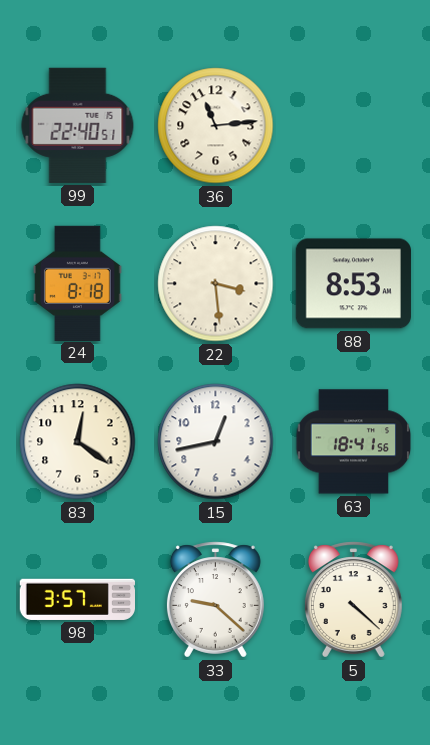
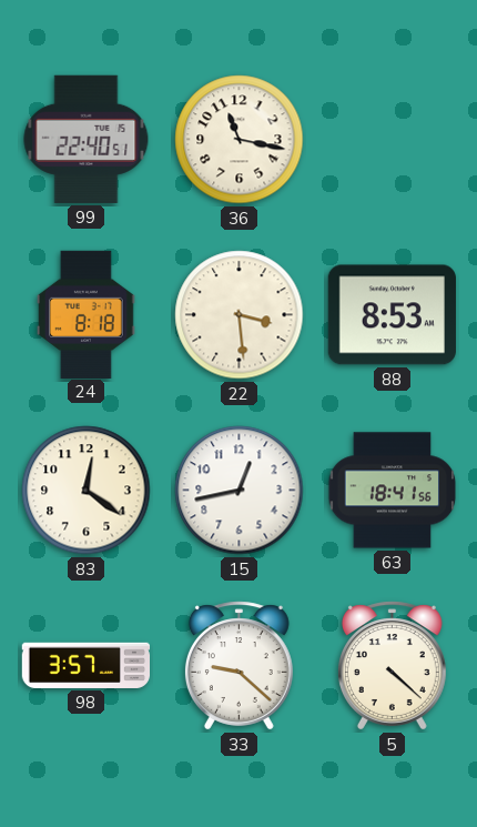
36: 11:14 -> 11:17
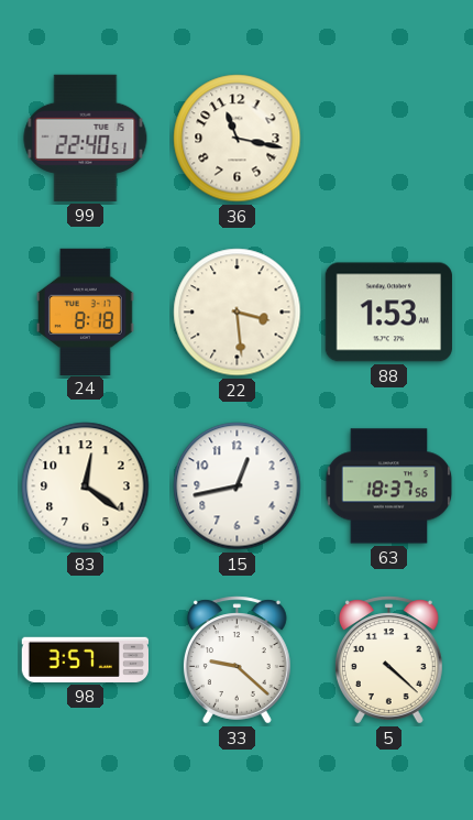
88: 8:53 -> 1:53
63: 18:41 -> 18:37
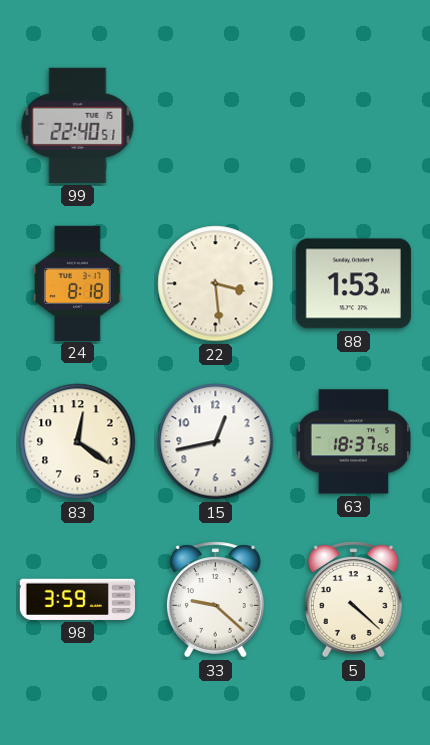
36: 11:17 -> none
98: 3:57 -> 3:59
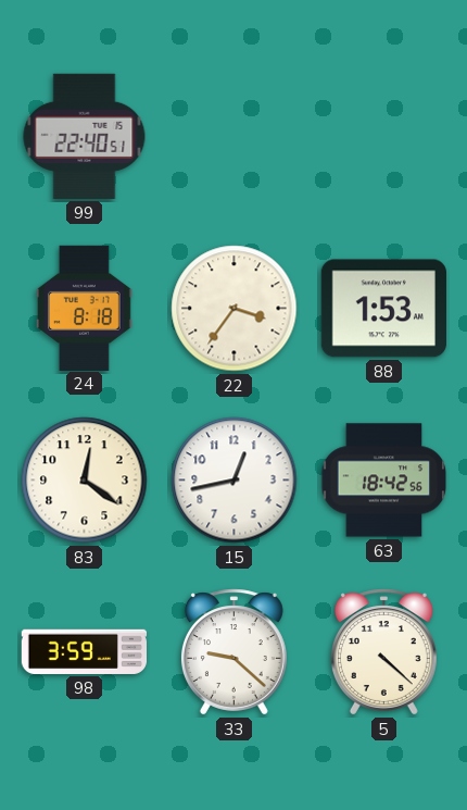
22: 3:29 -> 3:36
63: 18:37 -> 18:42
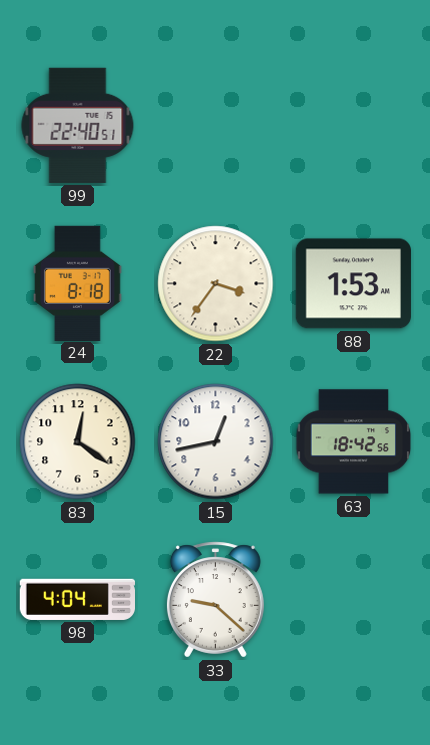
98: 3:59 -> 4:04
5: 4:22 -> none
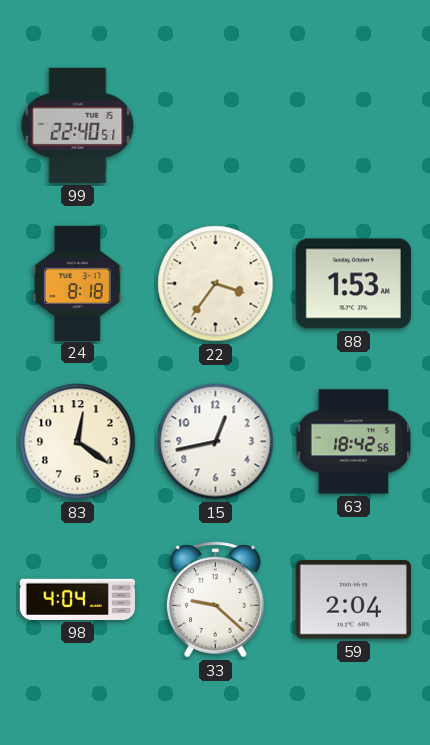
59: none -> 2:04
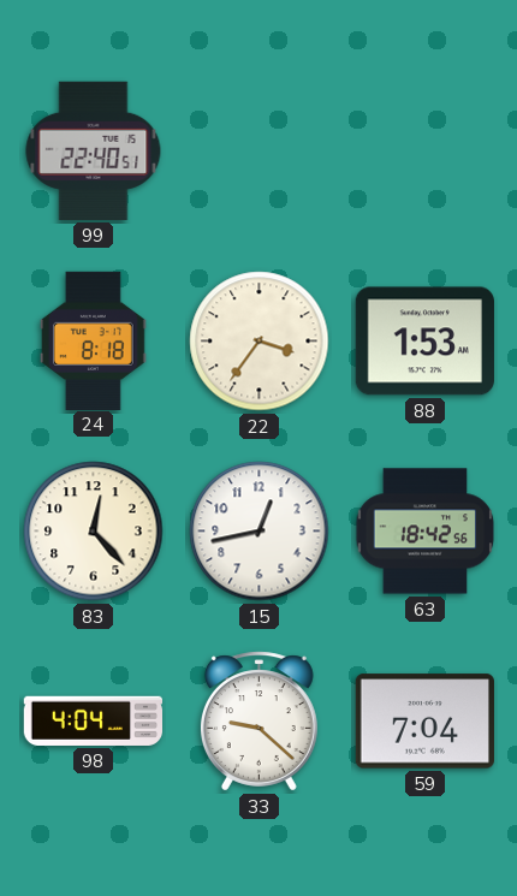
83: 12:21 -> 12:23
59: 2:04 -> 7:04
